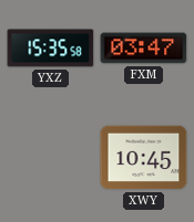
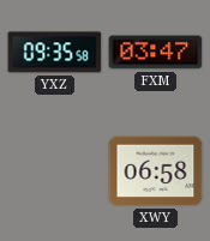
YXZ: 15:35 -> 09:35
XWY: 10:45 -> 06:58
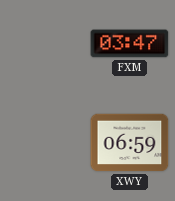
YXZ: 09:35 -> none
XWY: 06:58 -> 06:59
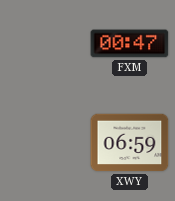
FXM: 03:47 -> 00:47
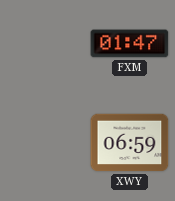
FXM: 00:47 -> 01:47
